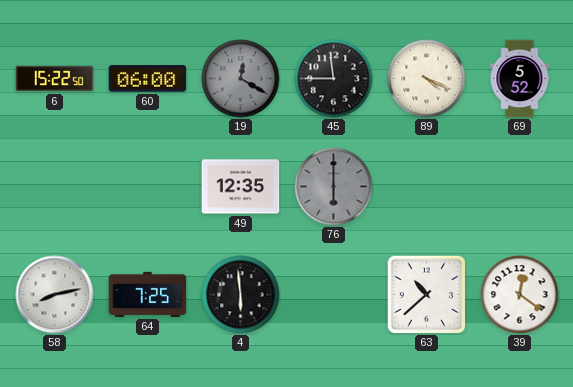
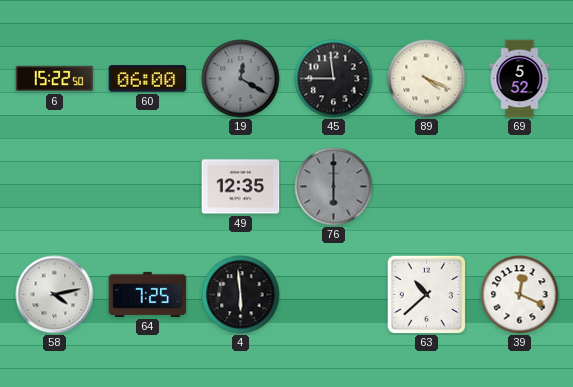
58: 8:13 -> 4:13
39: 12:21 -> 12:19
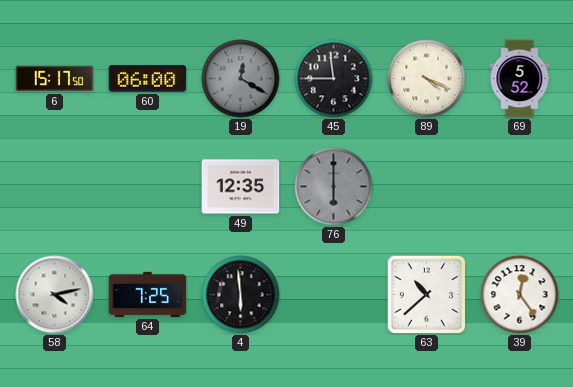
6: 15:22 -> 15:17
39: 12:19 -> 12:24
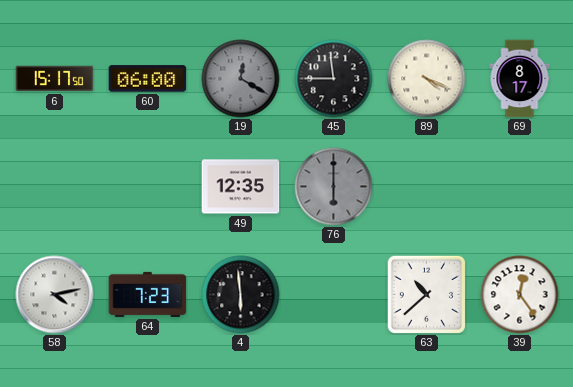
69: 5:52 -> 8:17
64: 7:25 -> 7:23
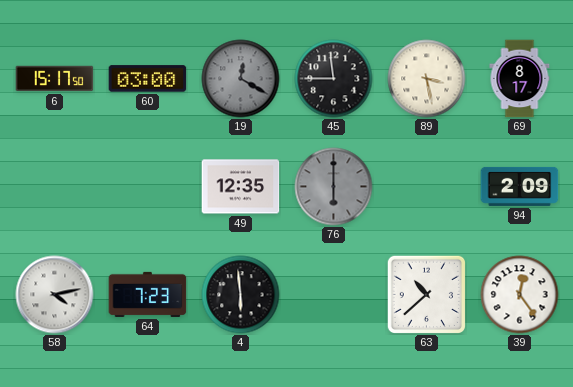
60: 06:00 -> 03:00
89: 4:19 -> 3:28
94: none -> 2:09
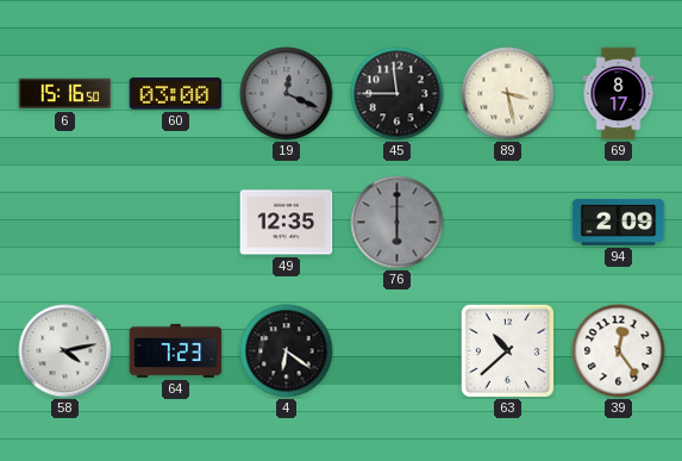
6: 15:17 -> 15:16
19: 12:20 -> 12:19
4: 5:59 -> 6:21
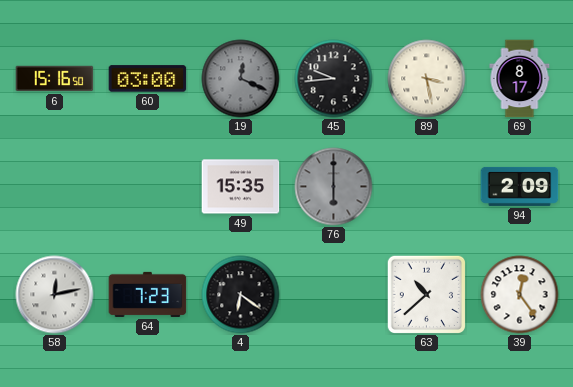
45: 11:45 -> 9:44
49: 12:35 -> 15:35
58: 4:13 -> 12:13
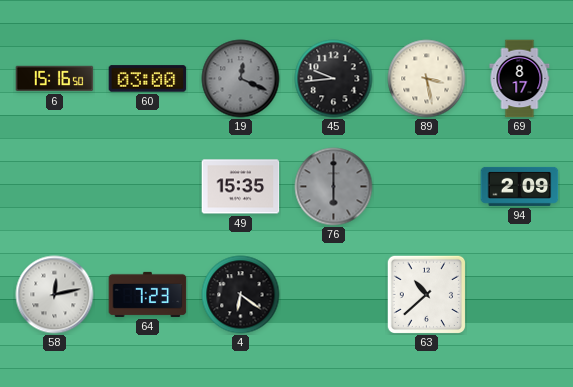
39: 12:24 -> none
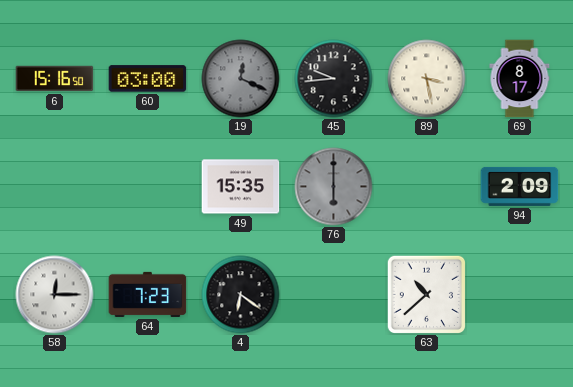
58: 12:13 -> 12:15
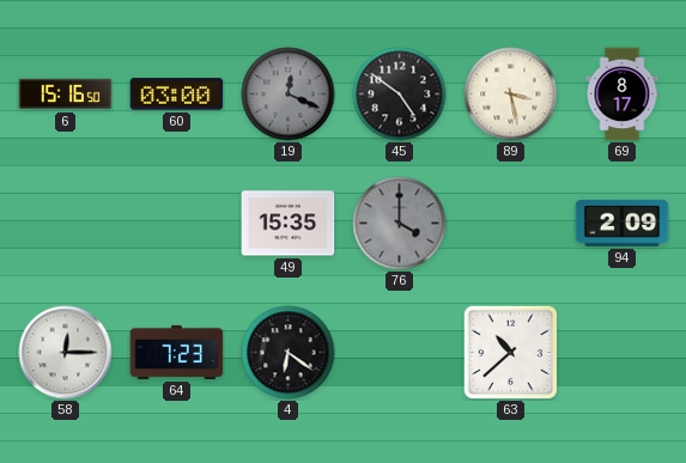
45: 9:44 -> 4:51
76: 6:00 -> 4:00
